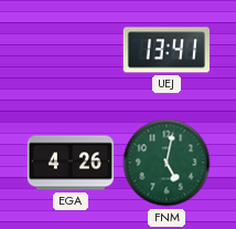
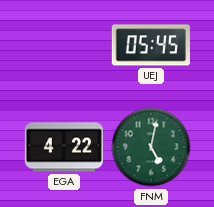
UEJ: 13:41 -> 05:45
EGA: 4:26 -> 4:22
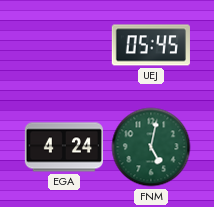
EGA: 4:22 -> 4:24
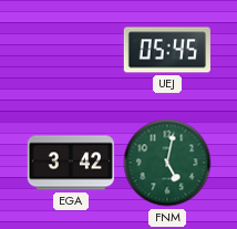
EGA: 4:24 -> 3:42
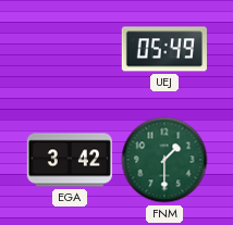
UEJ: 05:45 -> 05:49
FNM: 5:02 -> 1:30
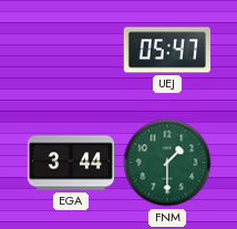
UEJ: 05:49 -> 05:47
EGA: 3:42 -> 3:44
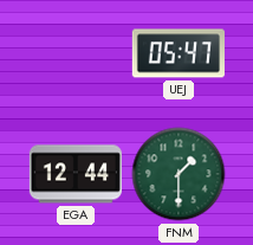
EGA: 3:44 -> 12:44
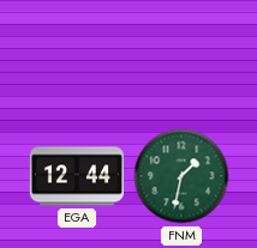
UEJ: 05:47 -> none
FNM: 1:30 -> 1:32
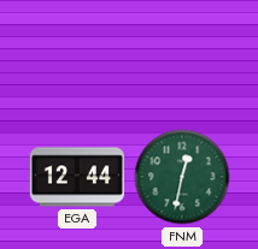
FNM: 1:32 -> 12:32
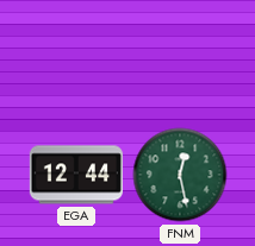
FNM: 12:32 -> 12:28
